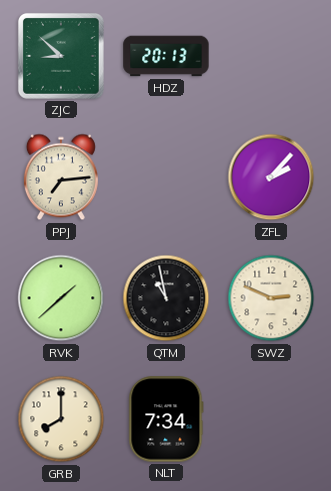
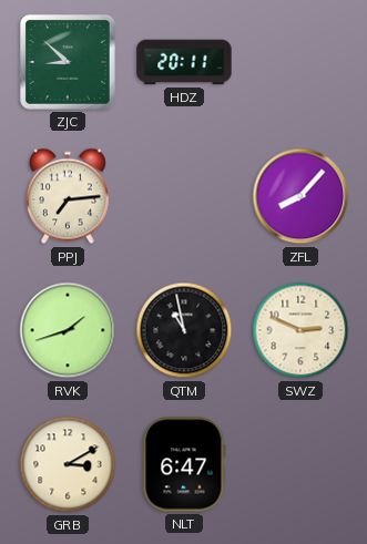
HDZ: 20:13 -> 20:11
ZFL: 2:07 -> 8:07
RVK: 1:38 -> 1:42
GRB: 8:00 -> 3:10
NLT: 7:34 -> 6:47
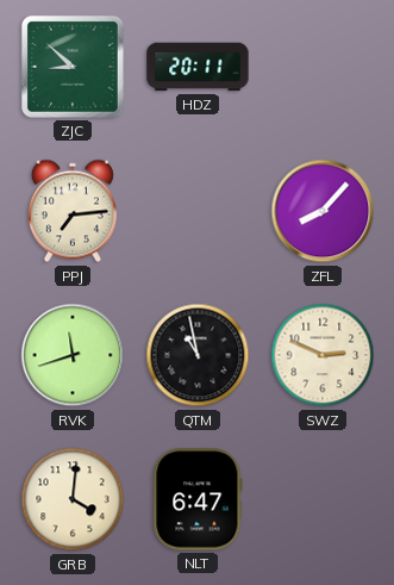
RVK: 1:42 -> 11:42
GRB: 3:10 -> 4:01
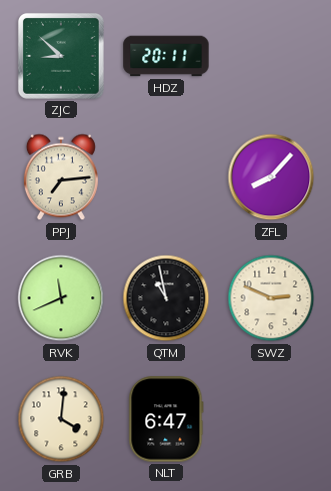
RVK: 11:42 -> 11:41
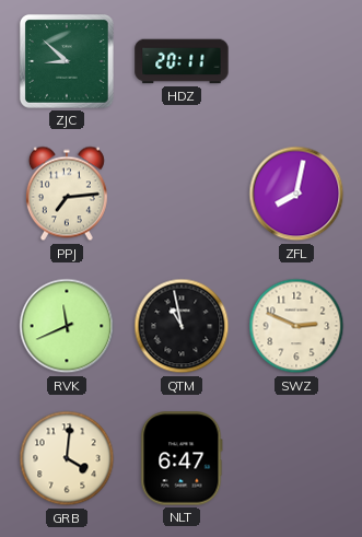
ZFL: 8:07 -> 8:02
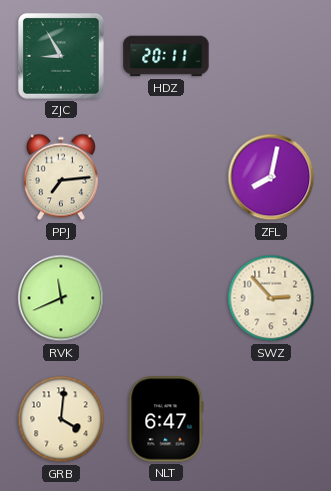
ZJC: 8:52 -> 8:55
QTM: 10:58 -> none
SWZ: 2:49 -> 2:53
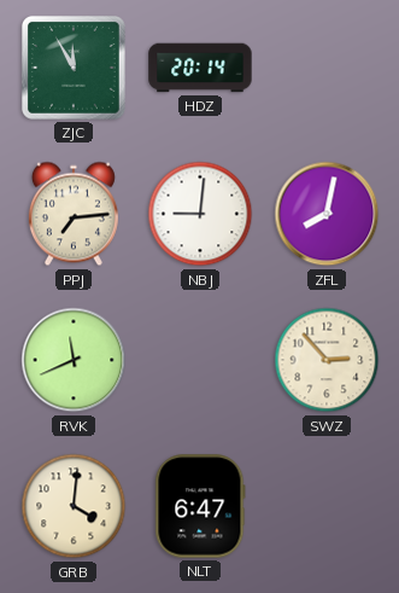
ZJC: 8:55 -> 11:55
HDZ: 20:11 -> 20:14
NBJ: none -> 9:01
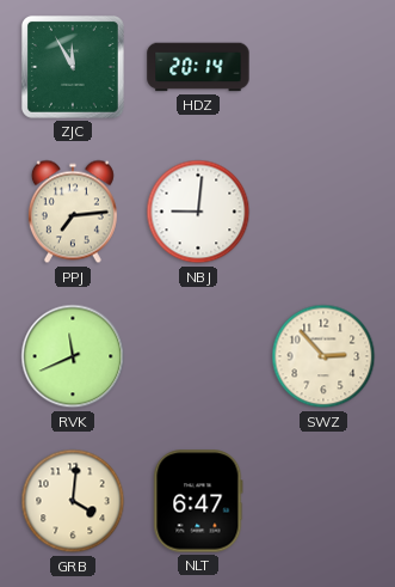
ZFL: 8:02 -> none
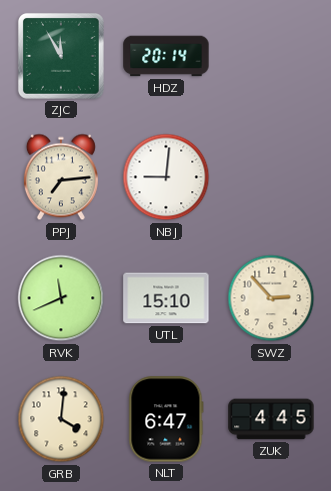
UTL: none -> 15:10
ZUK: none -> 4:45
